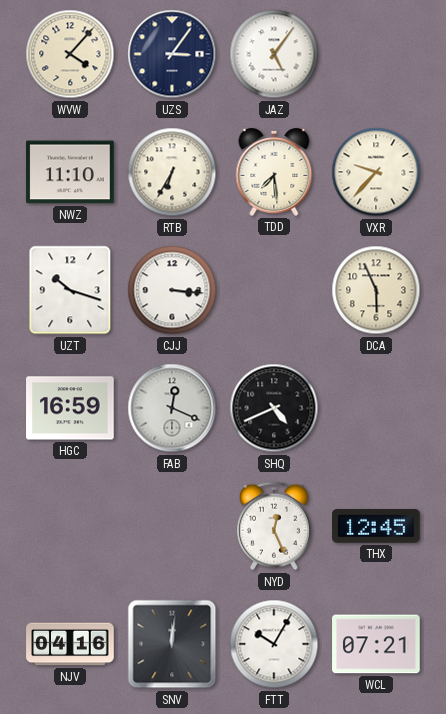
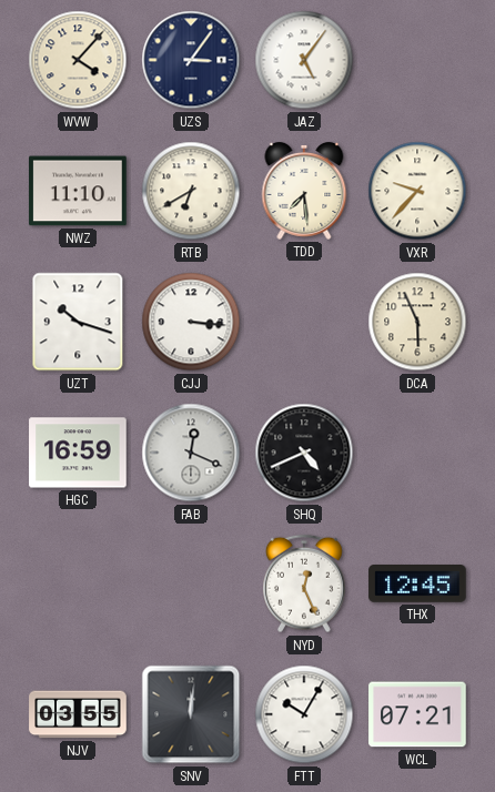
RTB: 6:35 -> 6:40
NJV: 04:16 -> 03:55
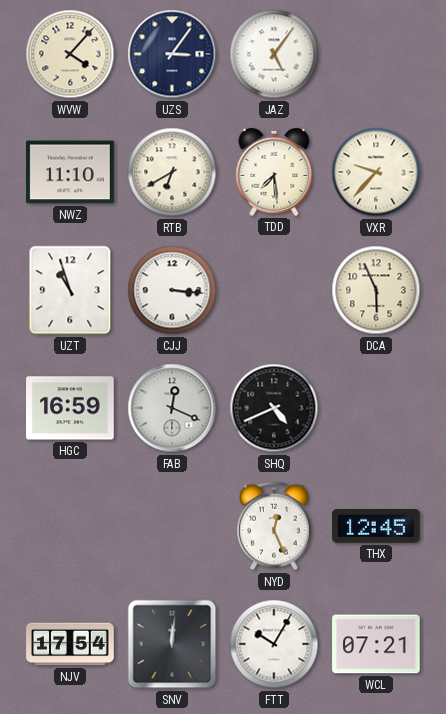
UZT: 10:18 -> 10:57
NJV: 03:55 -> 17:54
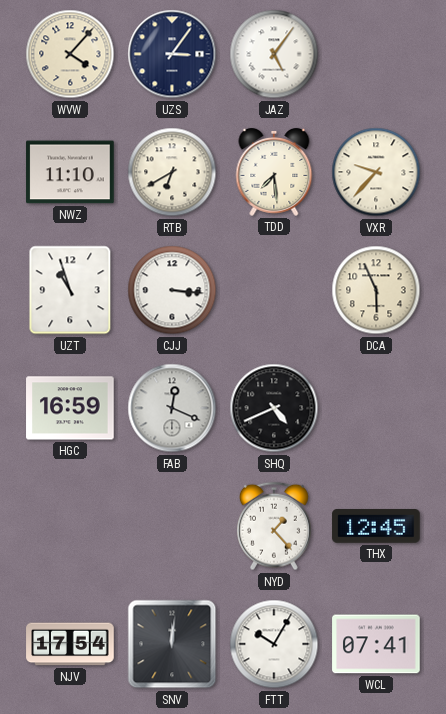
NYD: 12:26 -> 1:23
WCL: 07:21 -> 07:41
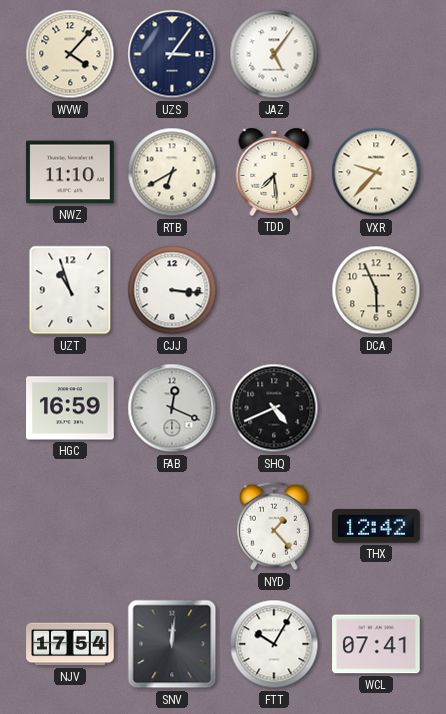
THX: 12:45 -> 12:42
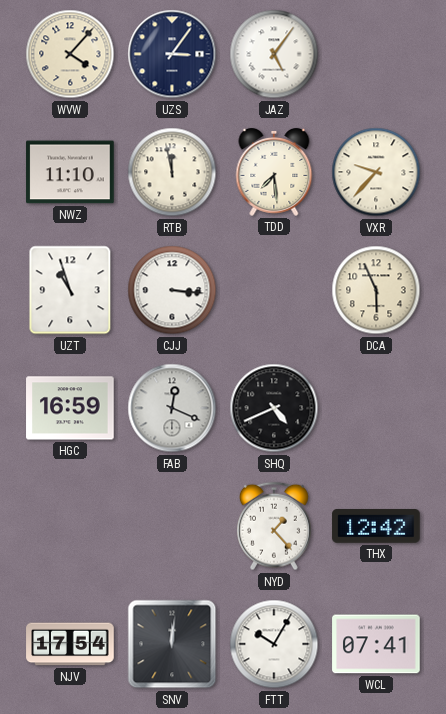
RTB: 6:40 -> 11:58
